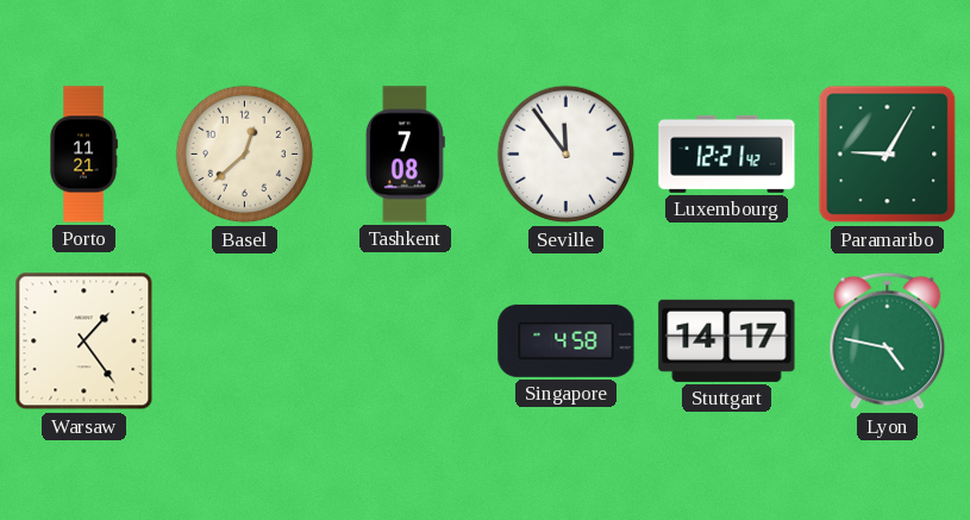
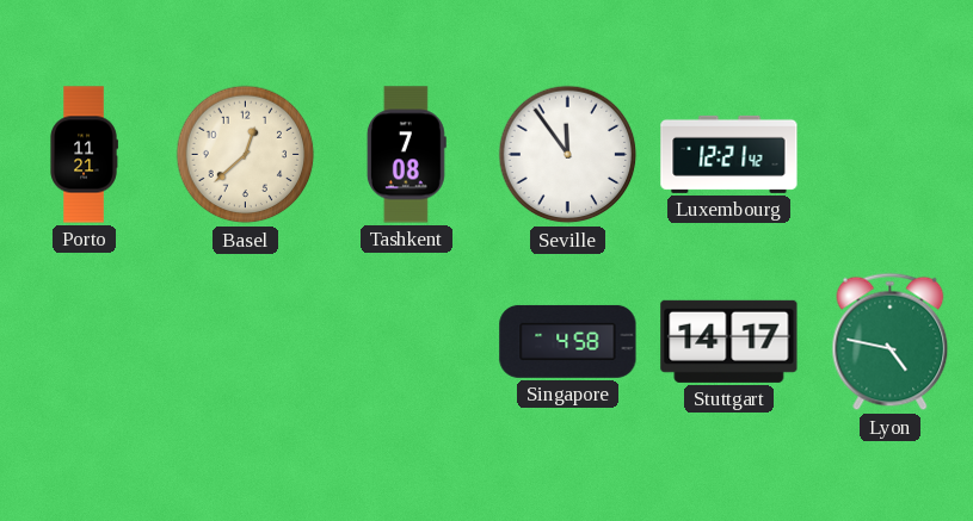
Paramaribo: 9:05 -> none
Warsaw: 1:24 -> none
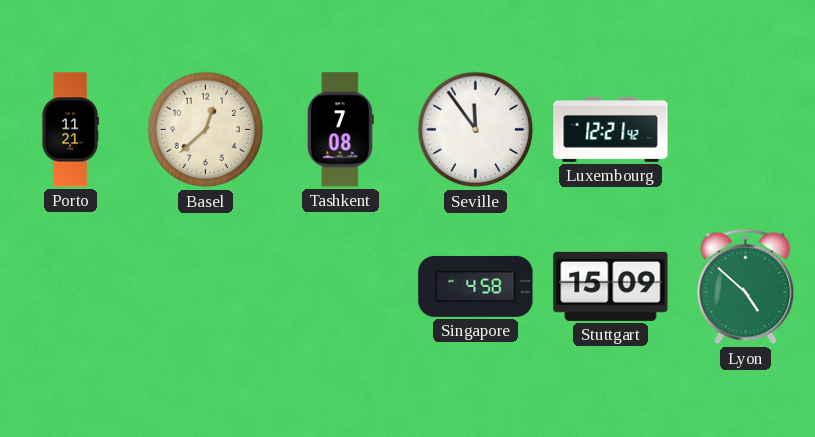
Stuttgart: 14:17 -> 15:09
Lyon: 4:47 -> 4:52
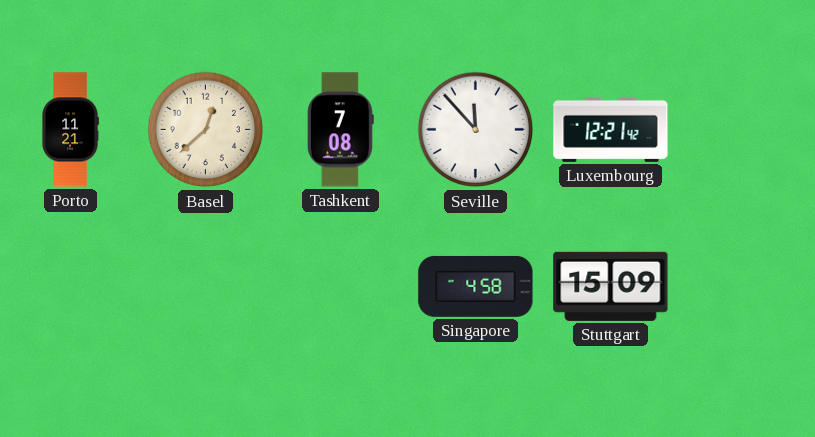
Seville: 11:54 -> 11:53
Lyon: 4:52 -> none
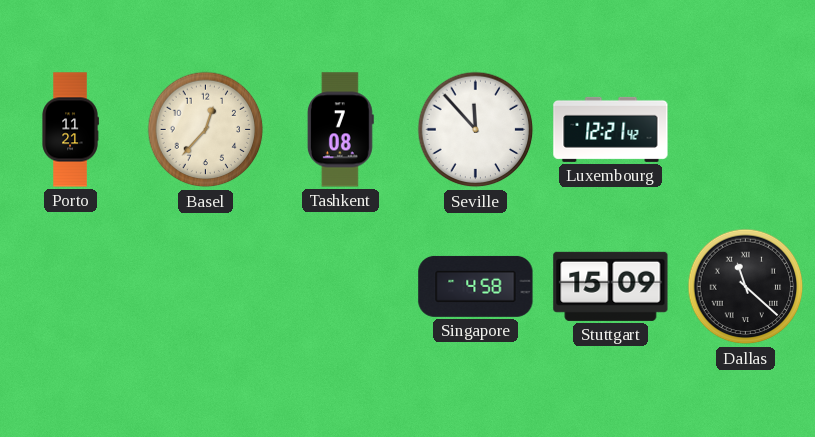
Basel: 12:38 -> 12:37
Dallas: none -> 11:22
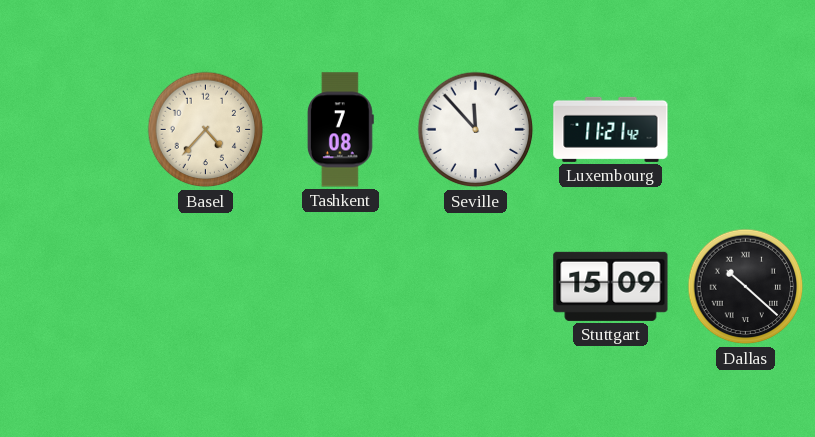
Porto: 11:21 -> none
Basel: 12:37 -> 4:37
Luxembourg: 12:21 -> 11:21
Singapore: 4:58 -> none
Dallas: 11:22 -> 10:22
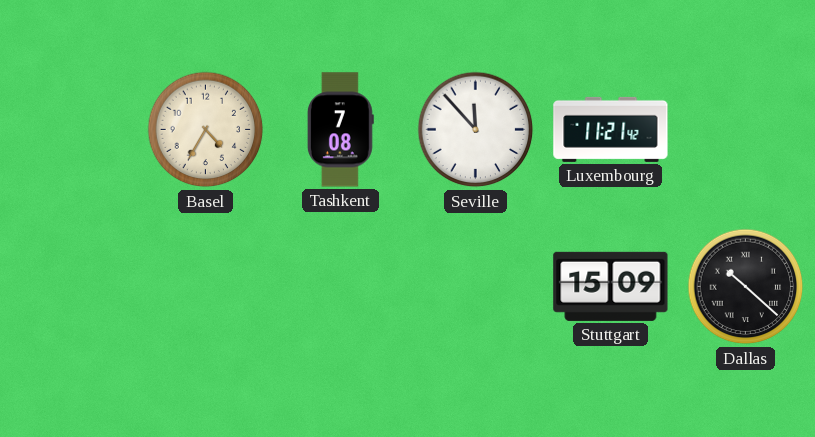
Basel: 4:37 -> 4:35
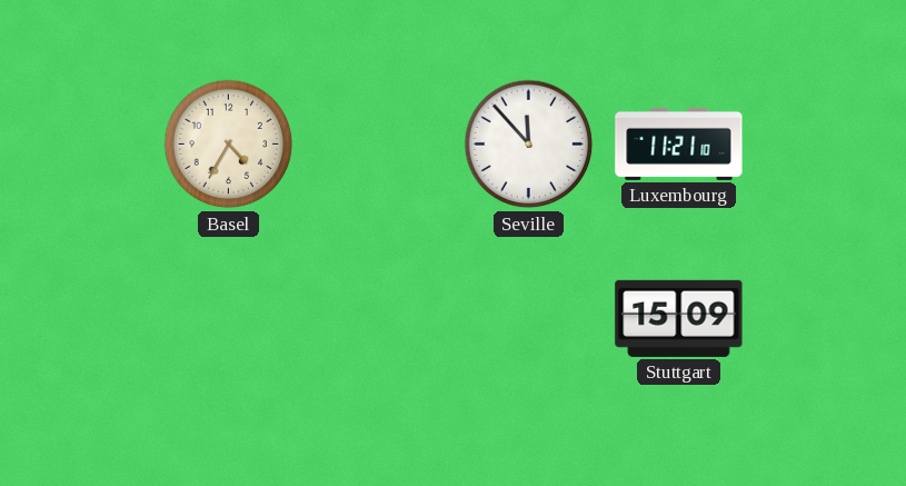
Tashkent: 7:08 -> none
Luxembourg: 11:21:42 -> 11:21:10
Dallas: 10:22 -> none
